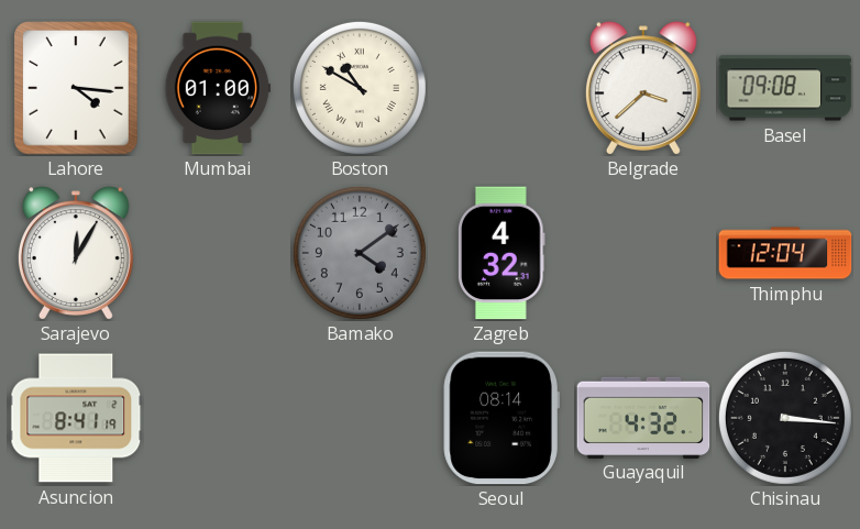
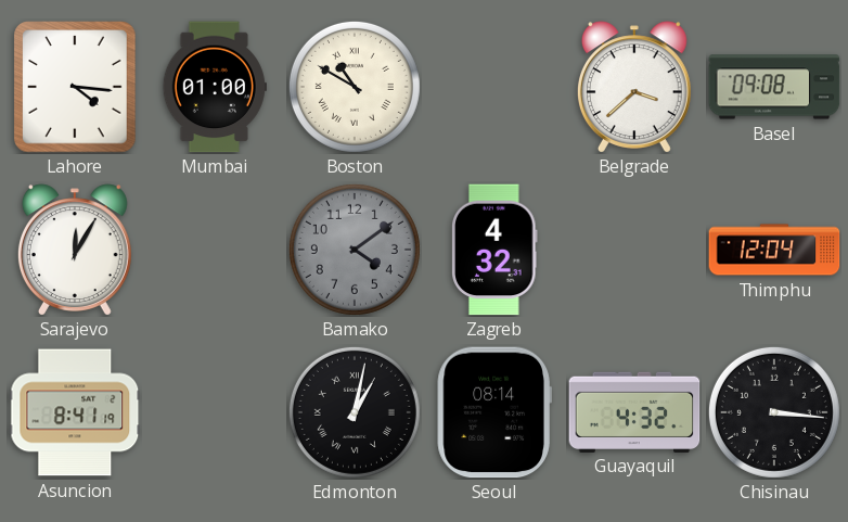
Edmonton: none -> 1:02
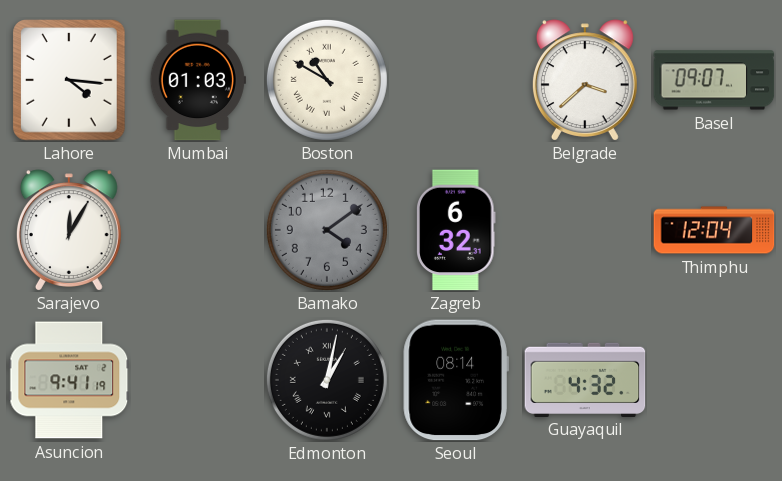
Mumbai: 01:00 -> 01:03
Basel: 09:08 -> 09:07
Zagreb: 4:32 -> 6:32
Asuncion: 8:41 -> 9:41
Chisinau: 3:16 -> none
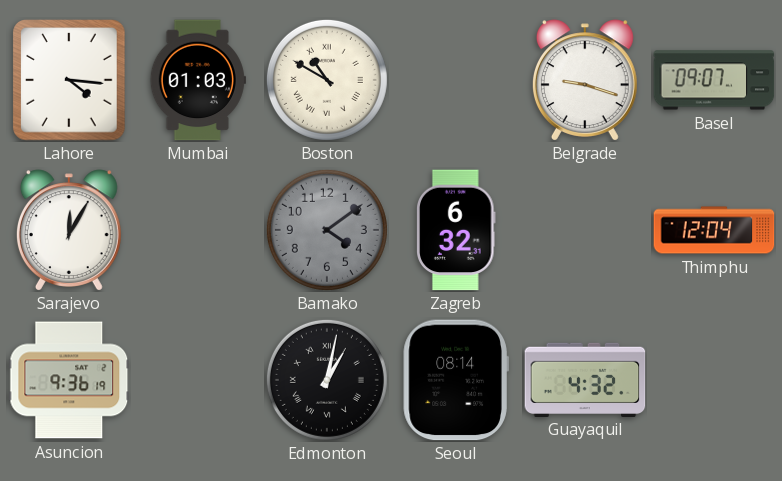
Belgrade: 3:38 -> 9:18
Asuncion: 9:41 -> 9:36
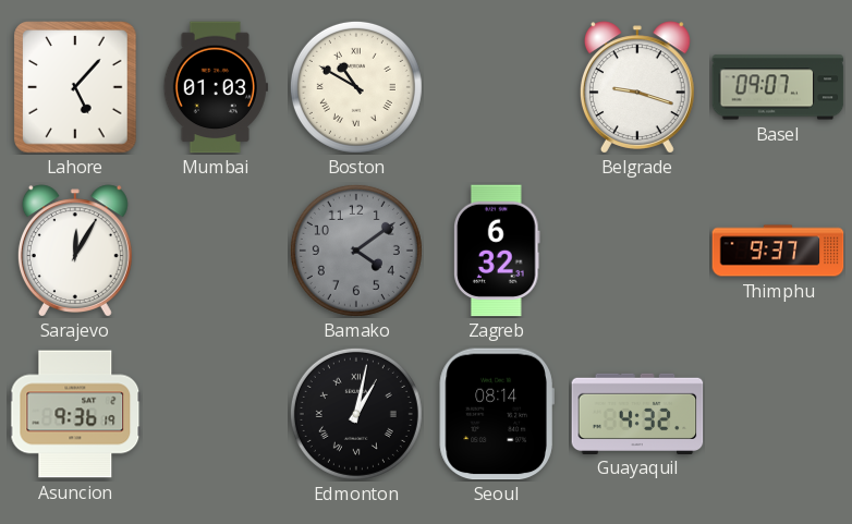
Lahore: 4:16 -> 5:07
Thimphu: 12:04 -> 9:37
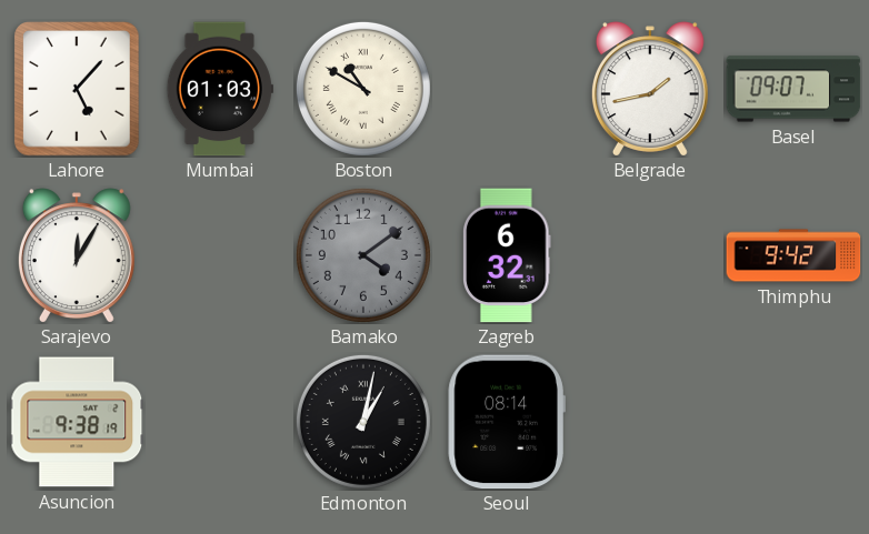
Belgrade: 9:18 -> 1:43
Thimphu: 9:37 -> 9:42
Asuncion: 9:36 -> 9:38
Guayaquil: 4:32 -> none
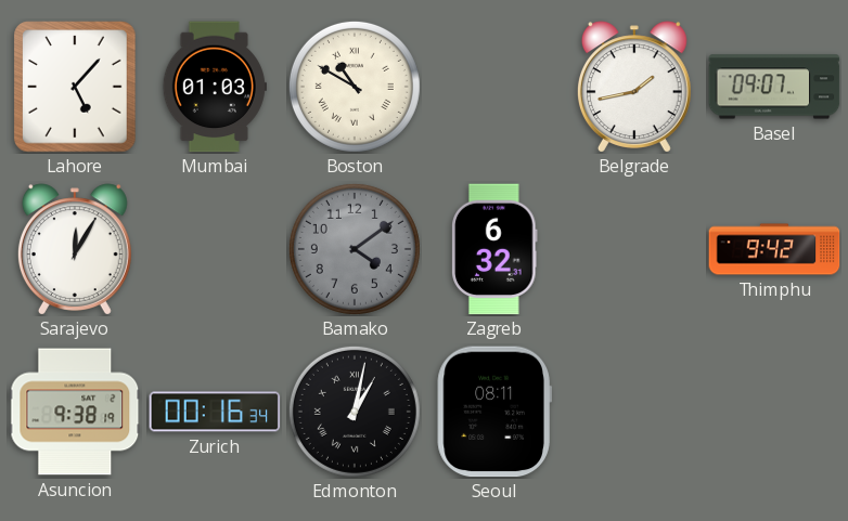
Zurich: none -> 00:16
Seoul: 08:14 -> 08:11
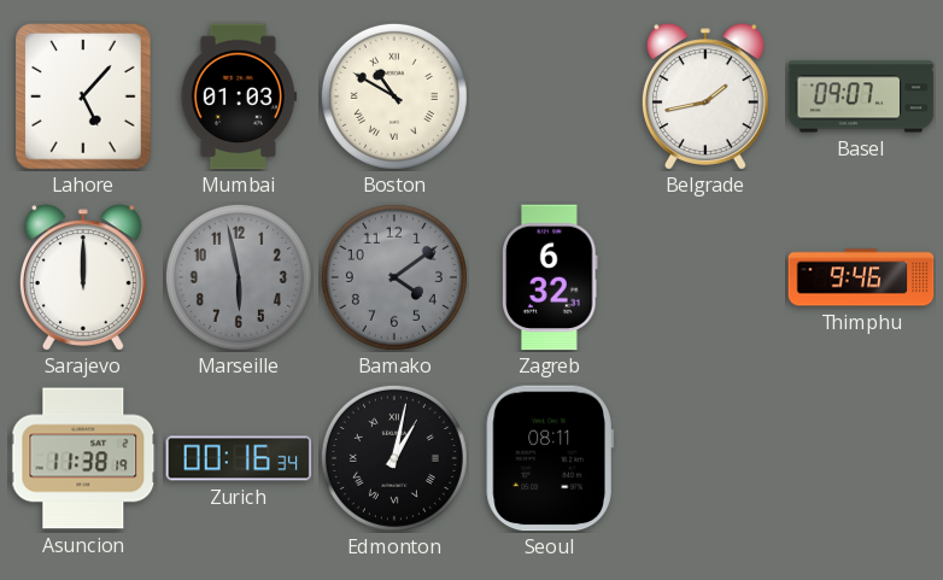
Sarajevo: 12:05 -> 12:00
Marseille: none -> 5:58
Thimphu: 9:42 -> 9:46
Asuncion: 9:38 -> 11:38
